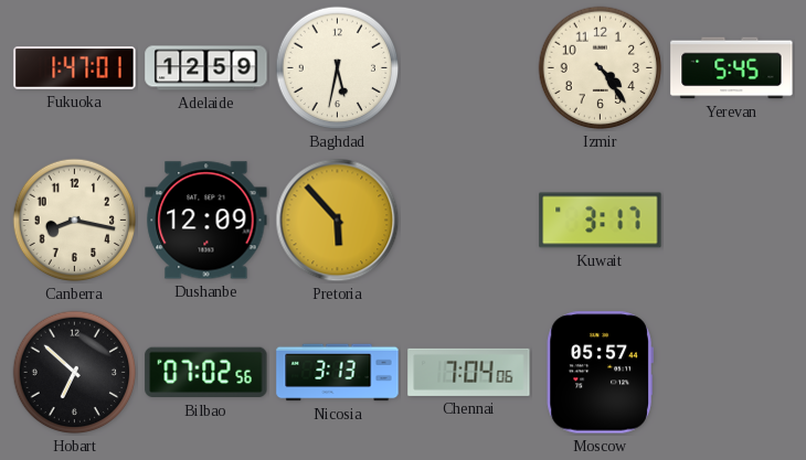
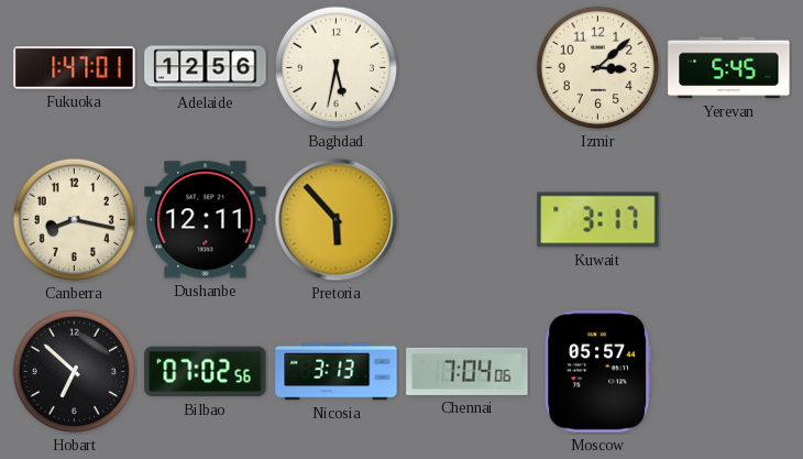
Adelaide: 12:59 -> 12:56
Izmir: 4:24 -> 3:08
Dushanbe: 12:09 -> 12:11
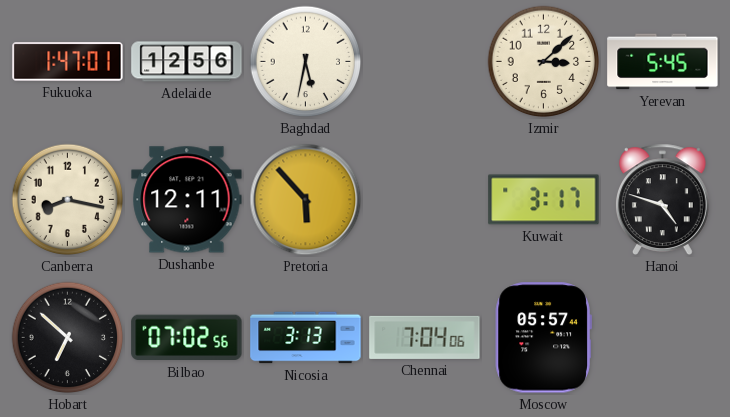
Hanoi: none -> 4:48
